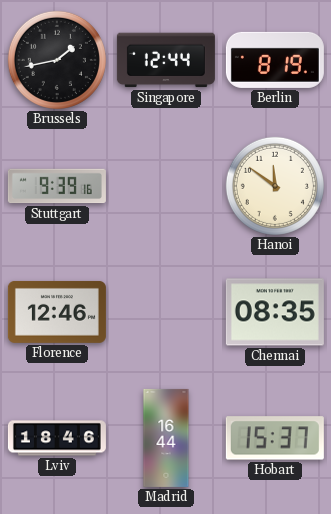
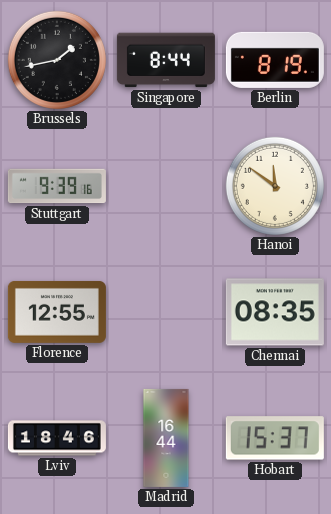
Singapore: 12:44 -> 8:44
Florence: 12:46 -> 12:55
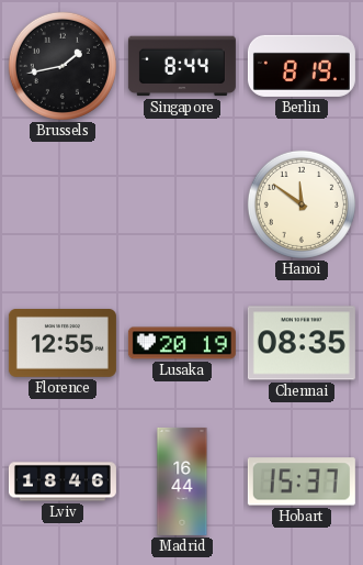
Stuttgart: 9:39 -> none
Lusaka: none -> 20:19
